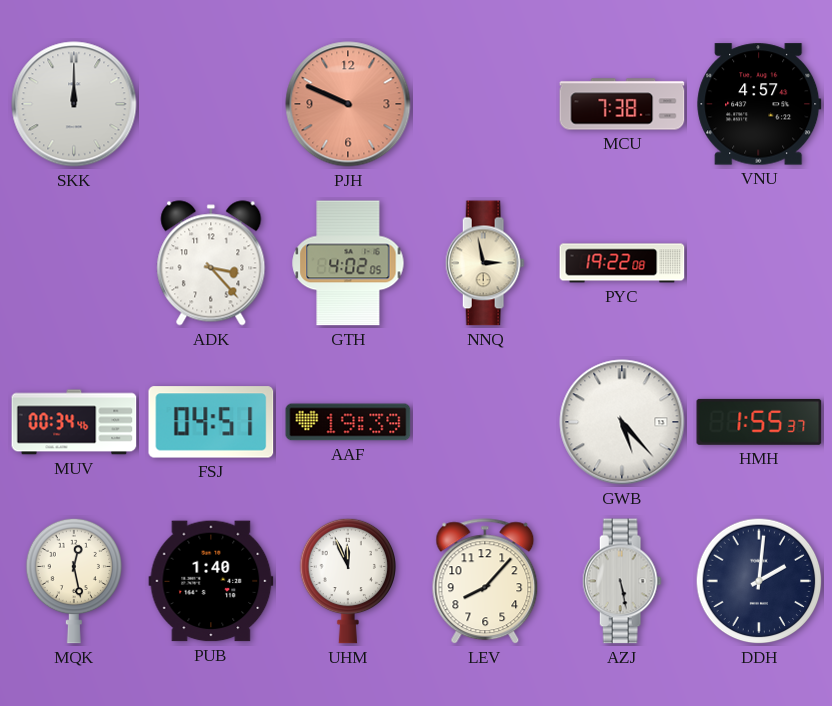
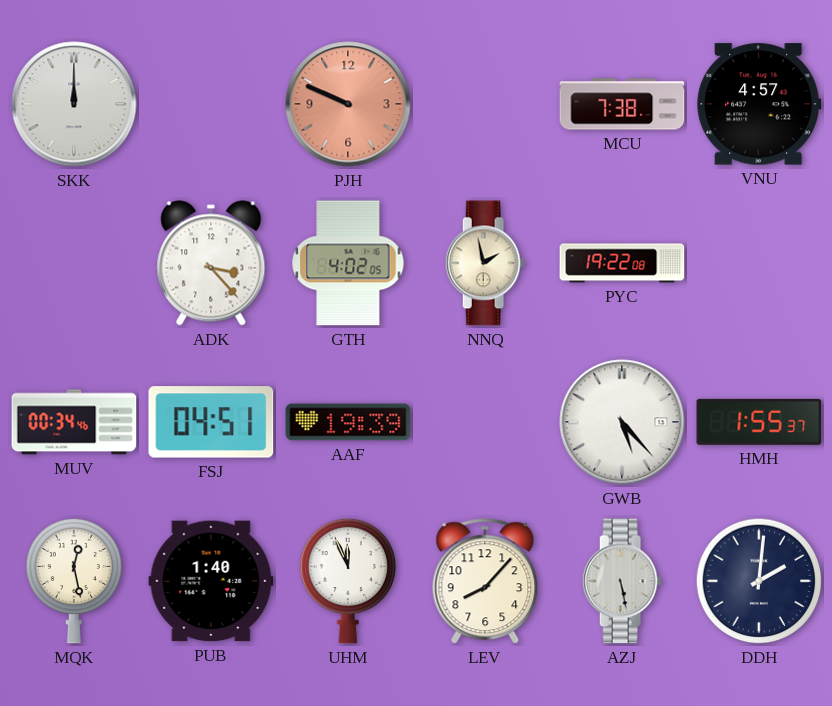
NNQ: 2:58 -> 1:58
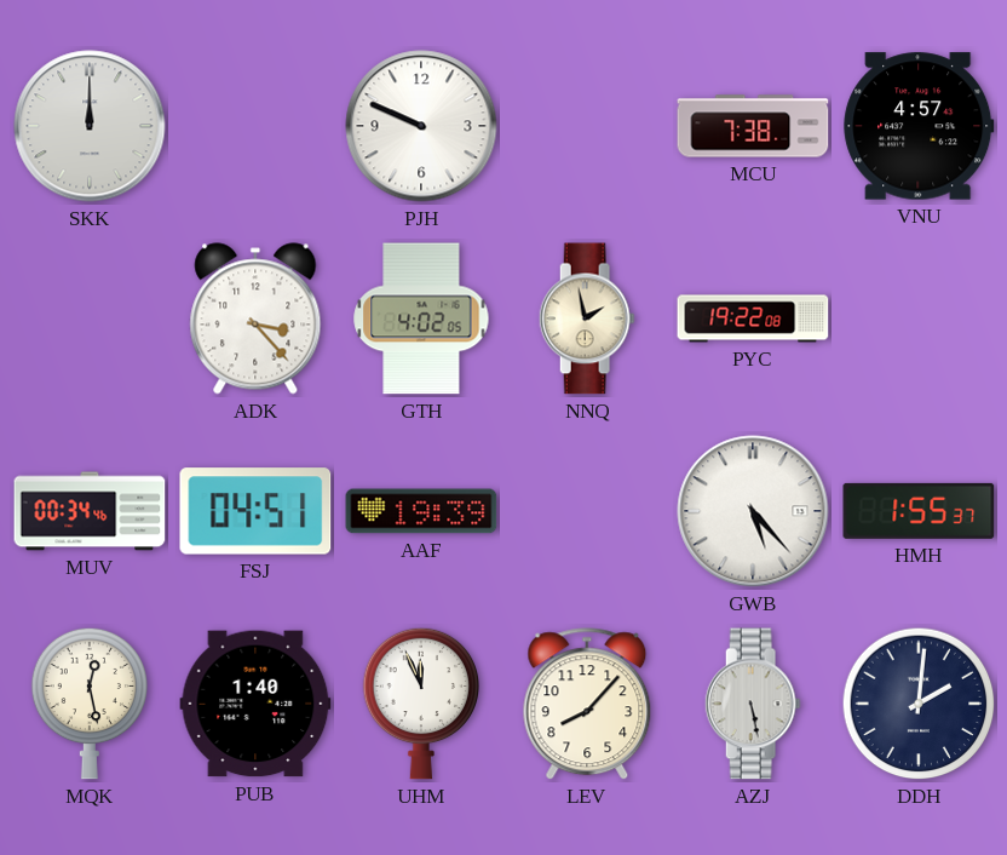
PJH dial: salmon -> white
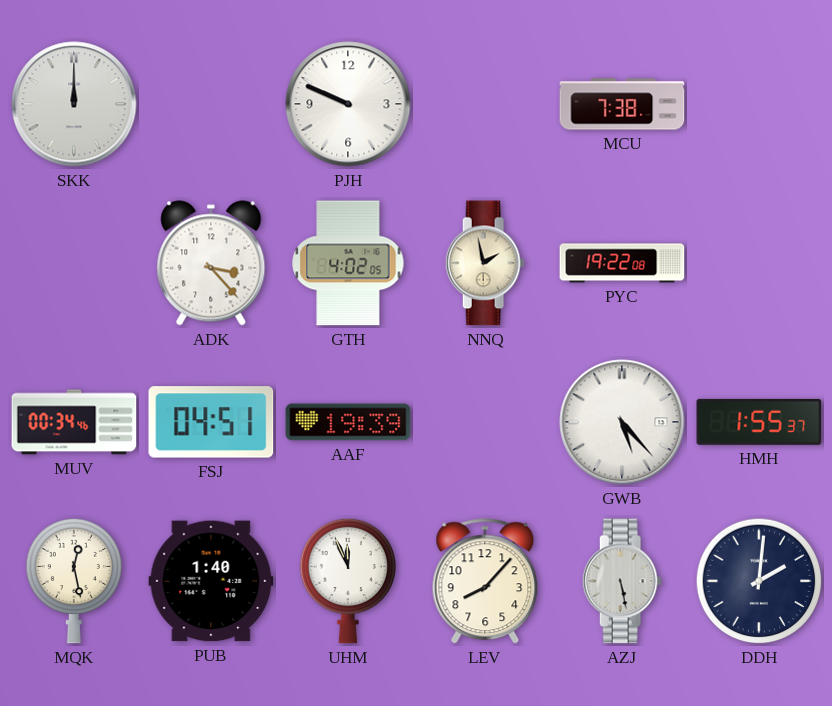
VNU: 4:57 -> none
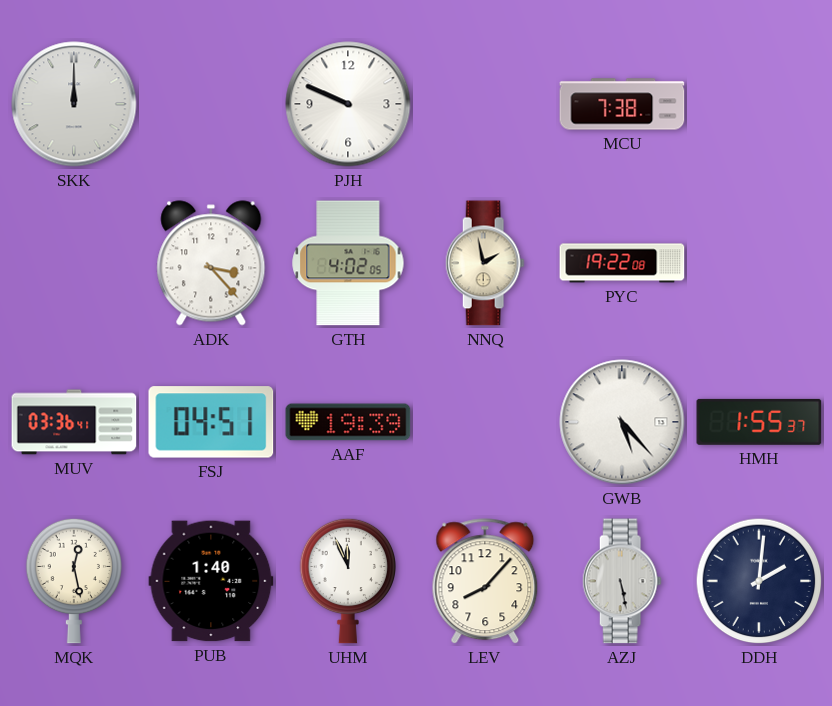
MUV: 00:34 -> 03:36
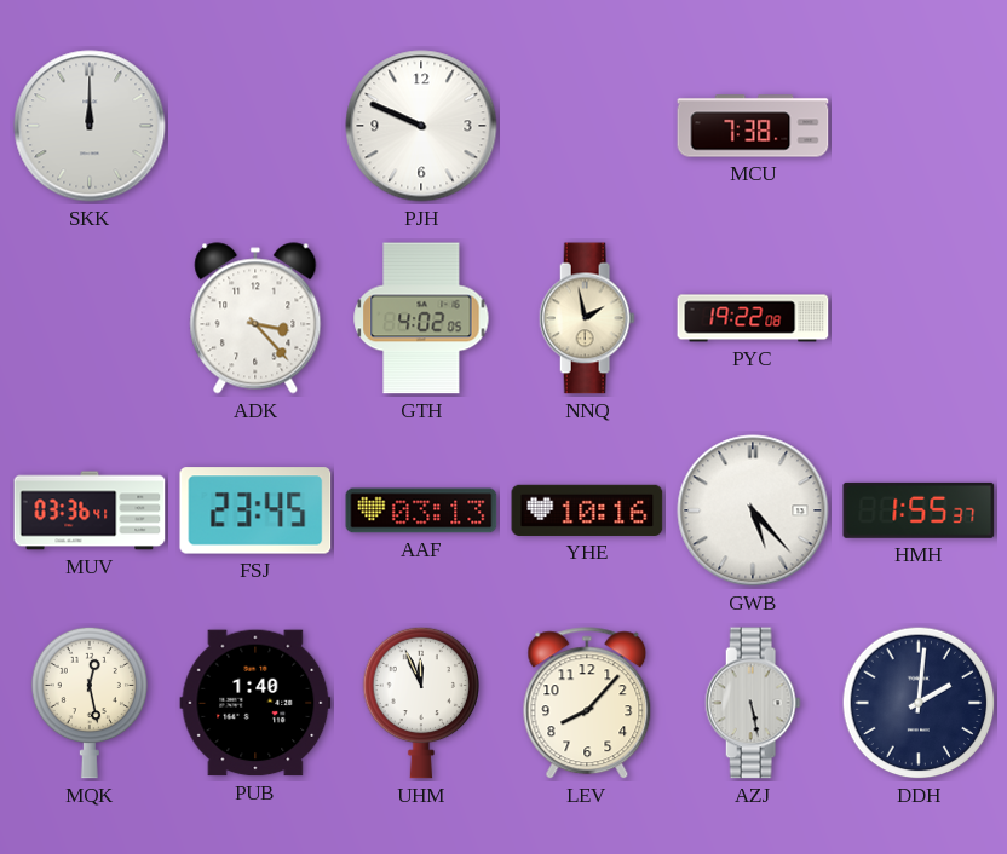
FSJ: 04:51 -> 23:45
AAF: 19:39 -> 03:13
YHE: none -> 10:16
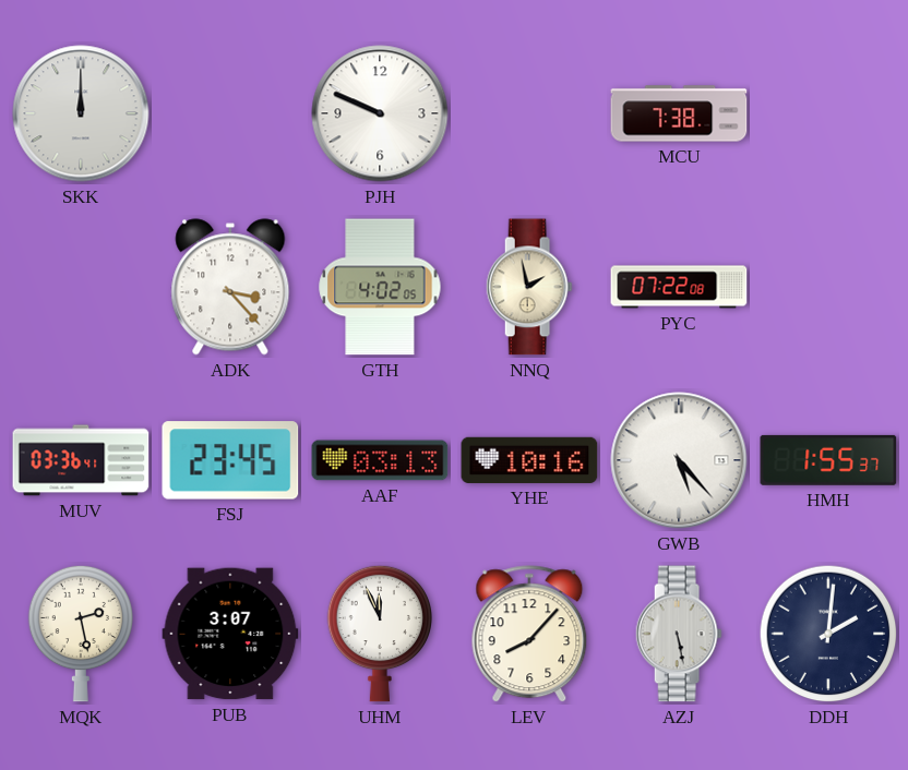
PYC: 19:22 -> 07:22
MQK: 12:28 -> 2:28
PUB: 1:40 -> 3:07
